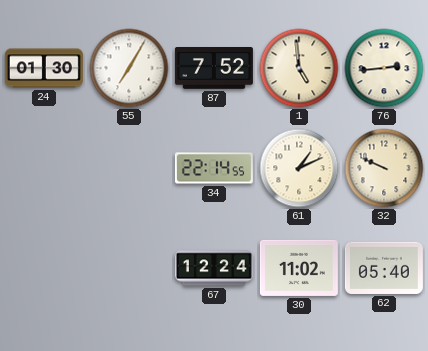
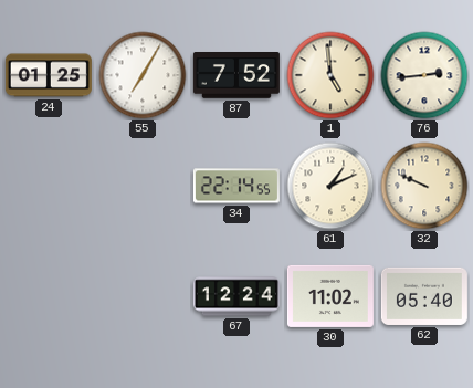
24: 01:30 -> 01:25
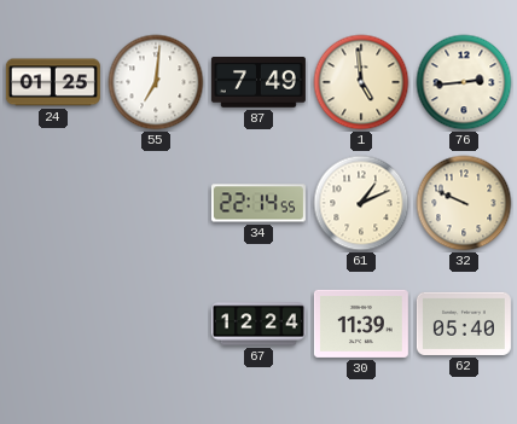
55: 7:05 -> 7:01
87: 7:52 -> 7:49
30: 11:02 -> 11:39
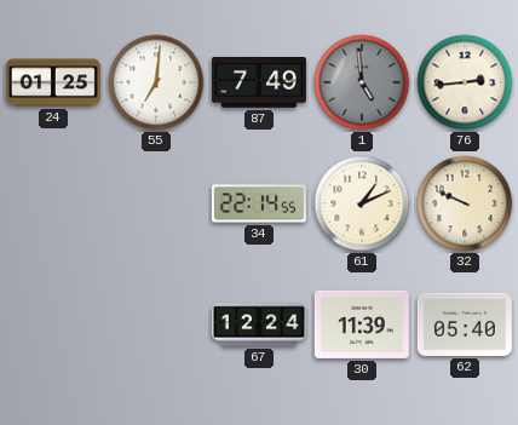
1 dial: cream -> grey
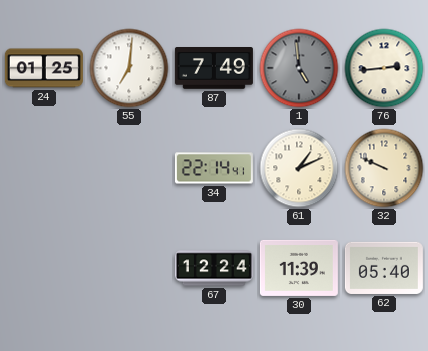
34: 22:14:55 -> 22:14:41
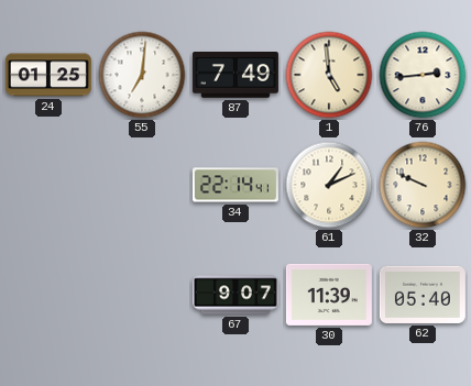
1 dial: grey -> cream
67: 12:24 -> 9:07
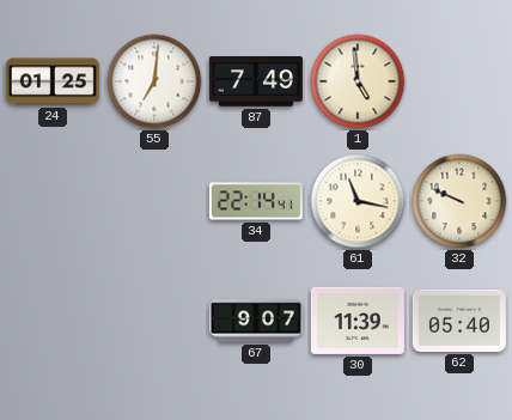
76: 2:44 -> none
61: 1:11 -> 11:17
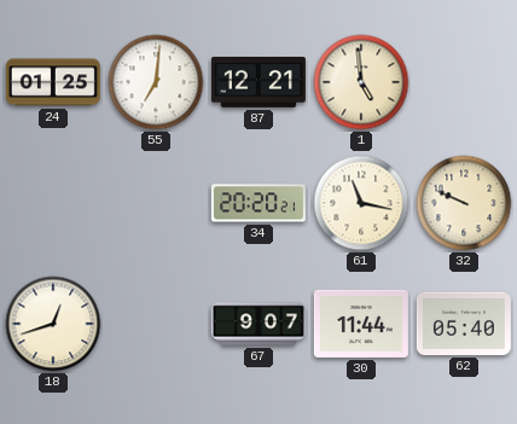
87: 7:49 -> 12:21
34: 22:14 -> 20:20
18: none -> 12:42
30: 11:39 -> 11:44
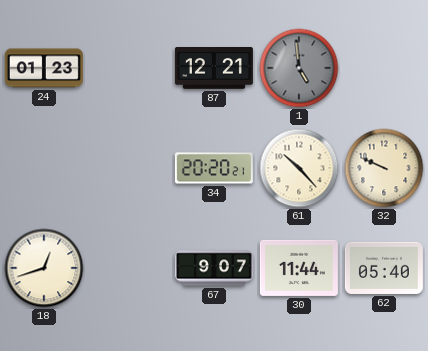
24: 01:25 -> 01:23
55: 7:01 -> none
1 dial: cream -> grey
61: 11:17 -> 10:23
